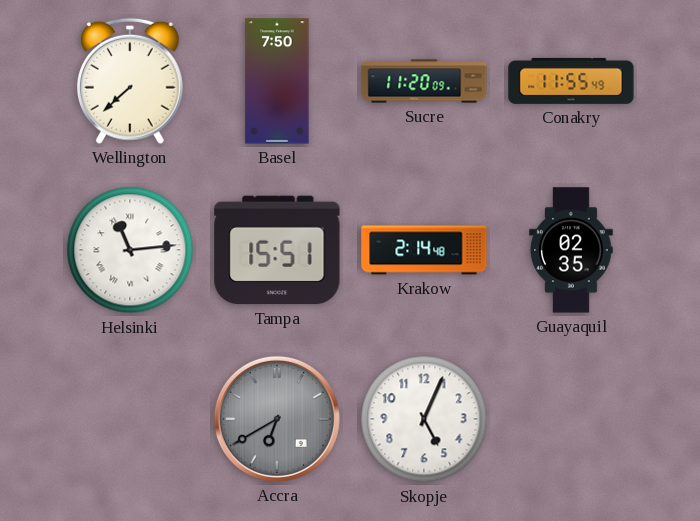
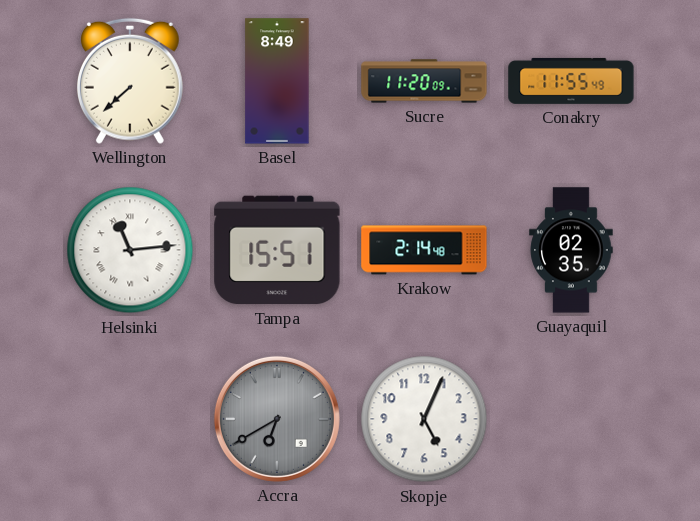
Basel: 7:50 -> 8:49
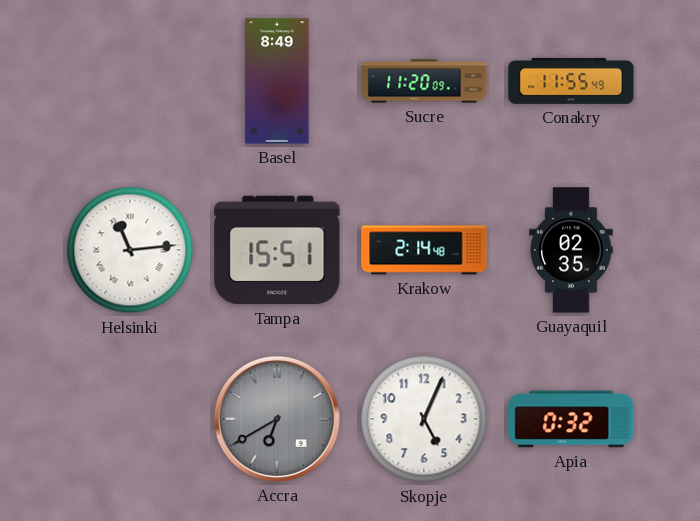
Wellington: 7:38 -> none
Apia: none -> 0:32
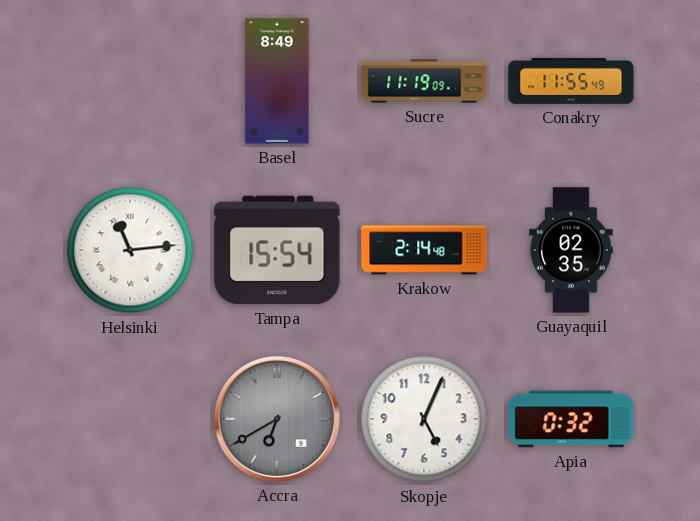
Sucre: 11:20 -> 11:19
Tampa: 15:51 -> 15:54
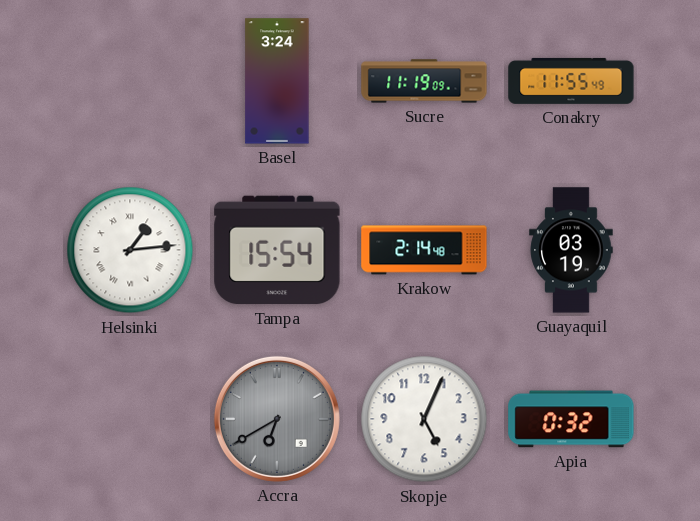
Basel: 8:49 -> 3:24
Helsinki: 11:14 -> 1:14
Guayaquil: 02:35 -> 03:19
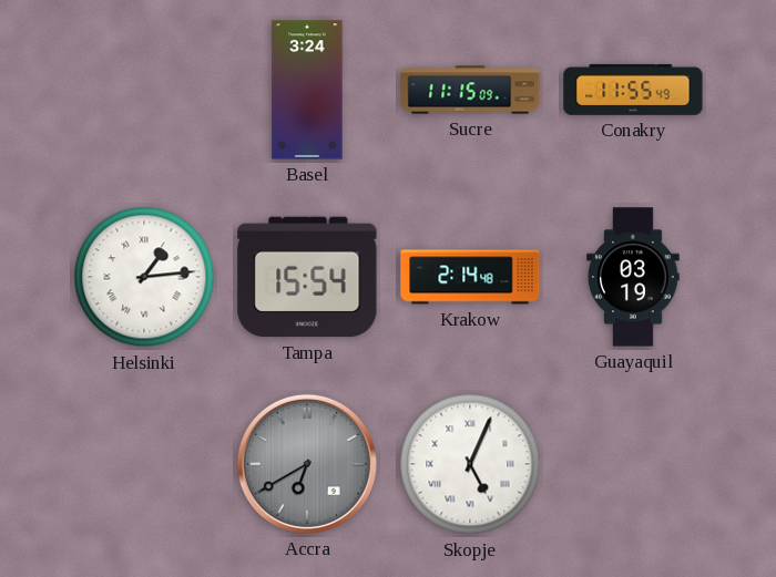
Sucre: 11:19 -> 11:15
Skopje numerals: Arabic -> Roman
Apia: 0:32 -> none
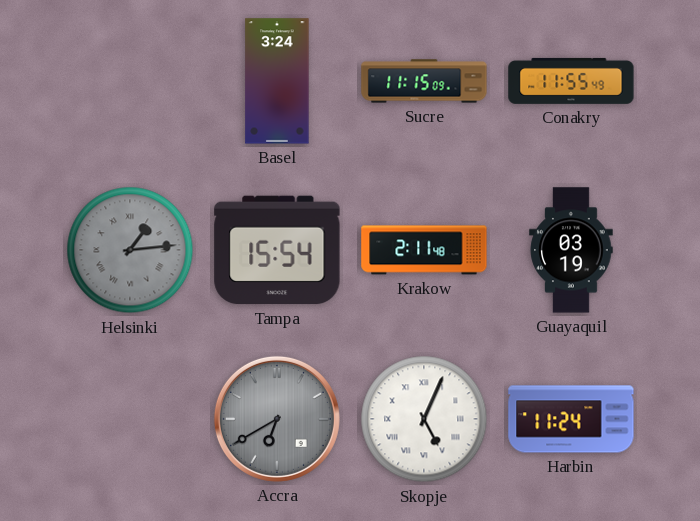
Helsinki dial: white -> grey
Krakow: 2:14 -> 2:11
Harbin: none -> 11:24
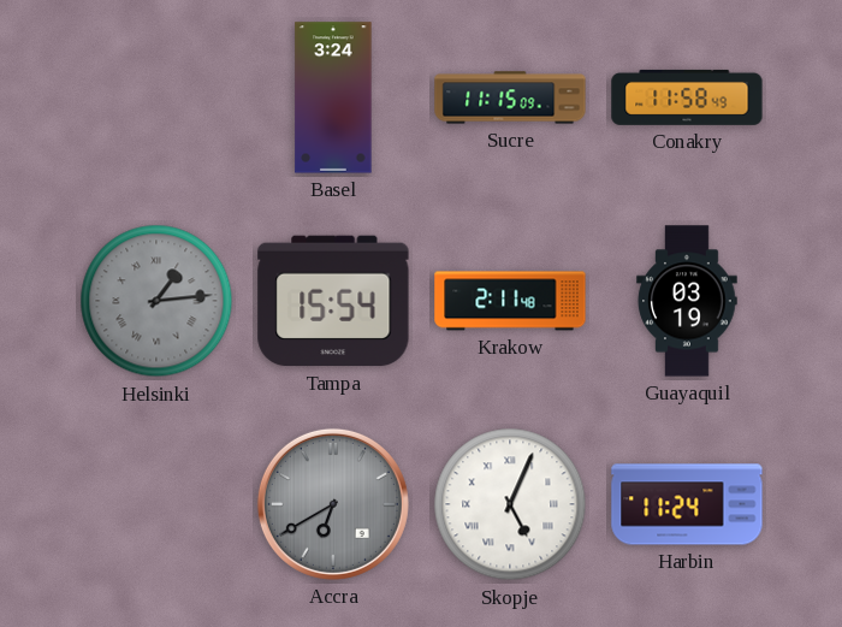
Conakry: 11:55 -> 11:58
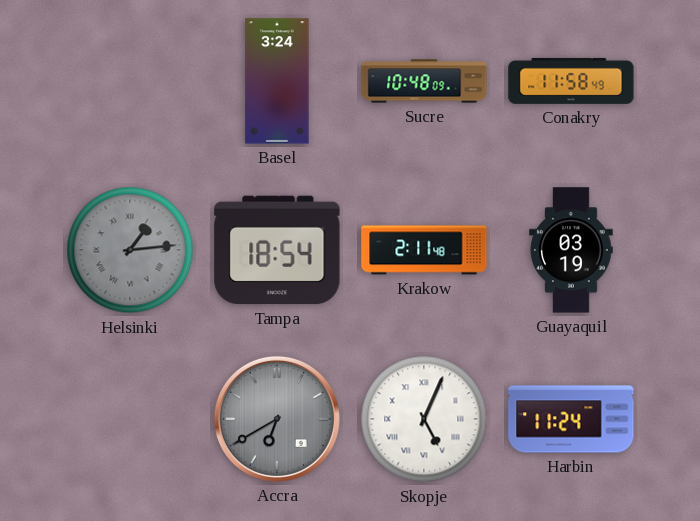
Sucre: 11:15 -> 10:48
Tampa: 15:54 -> 18:54
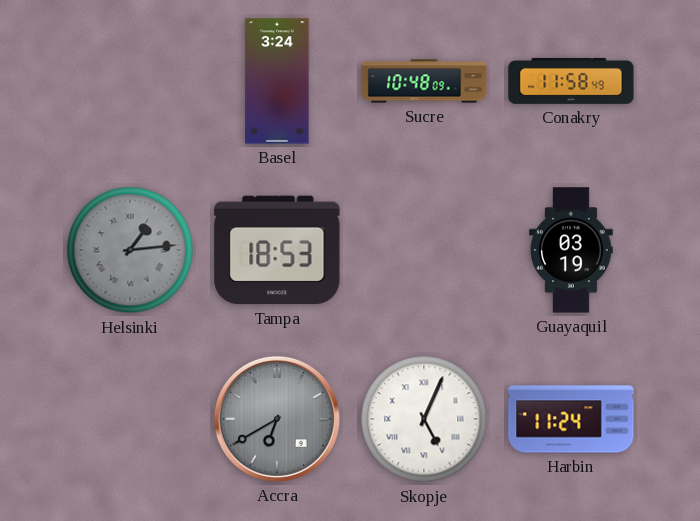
Tampa: 18:54 -> 18:53
Krakow: 2:11 -> none
